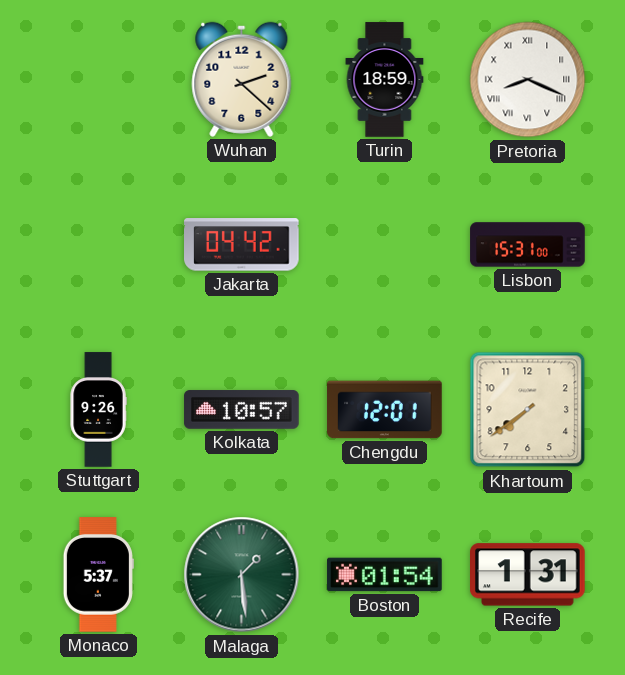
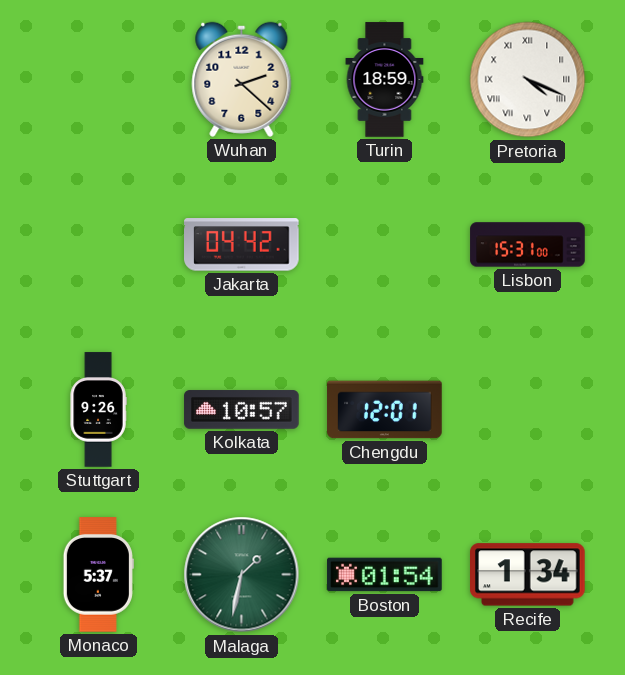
Pretoria: 8:19 -> 4:19
Khartoum: 7:39 -> none
Malaga: 1:29 -> 1:32
Recife: 1:31 -> 1:34
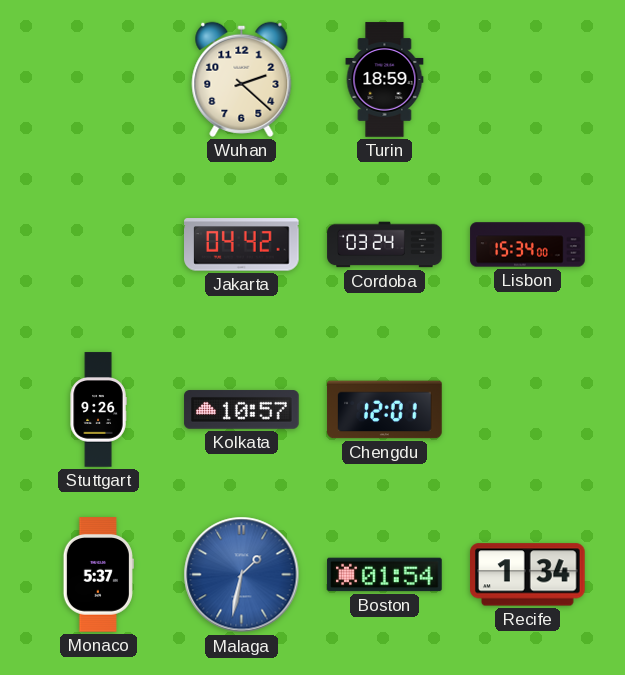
Pretoria: 4:19 -> none
Cordoba: none -> 03:24
Lisbon: 15:31 -> 15:34
Malaga dial: green -> blue
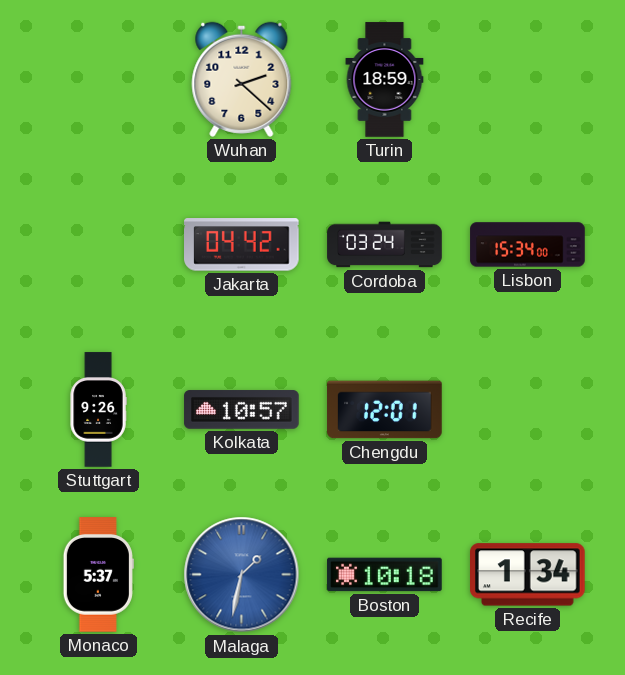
Boston: 01:54 -> 10:18
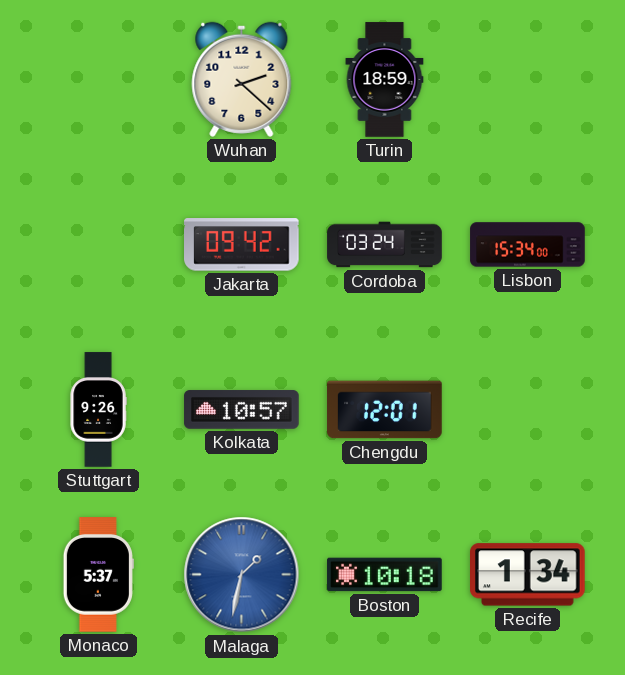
Jakarta: 04:42 -> 09:42
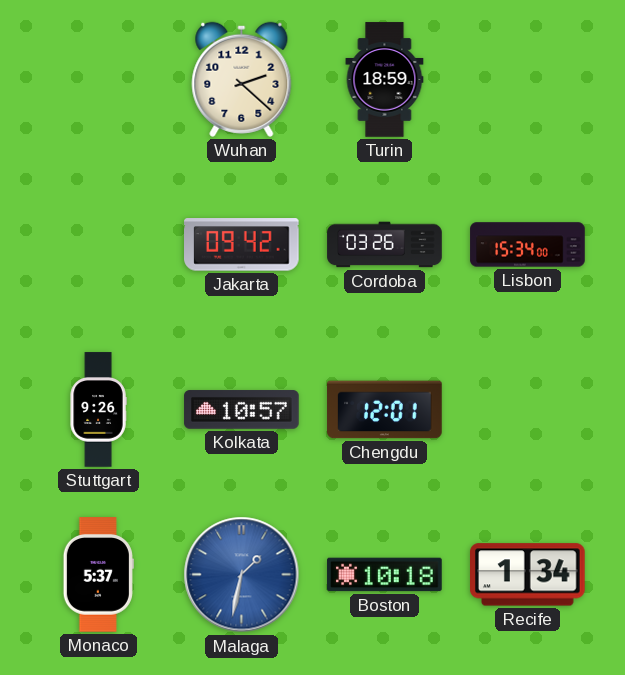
Cordoba: 03:24 -> 03:26
